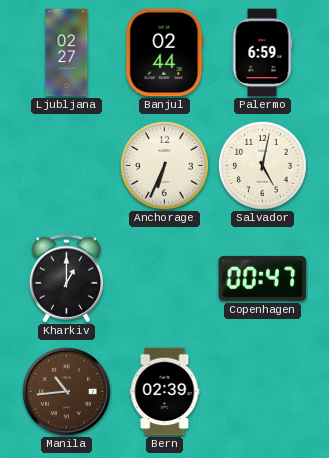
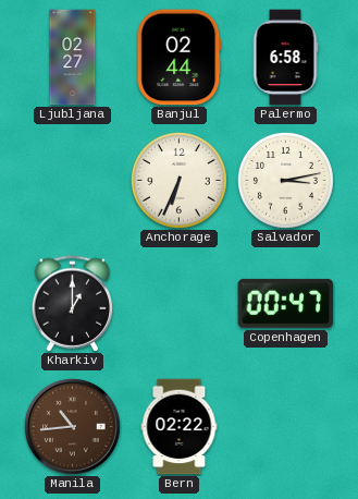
Palermo: 6:59 -> 6:58
Salvador: 5:02 -> 3:13
Bern: 02:39 -> 02:22
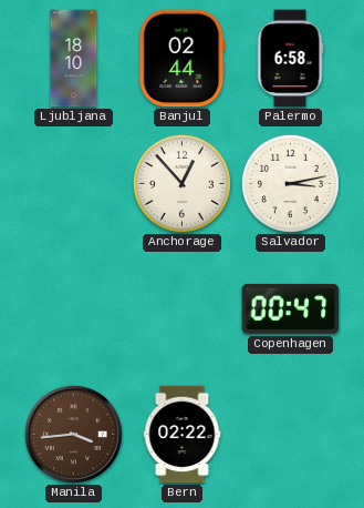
Ljubljana: 02:27 -> 18:10
Anchorage: 6:34 -> 12:53
Kharkiv: 1:00 -> none
Manila: 10:44 -> 3:44
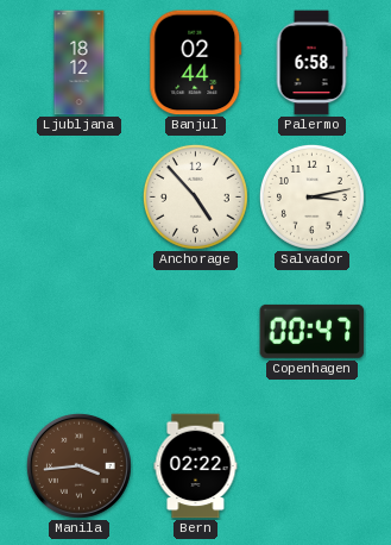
Ljubljana: 18:10 -> 18:12
Anchorage: 12:53 -> 4:53
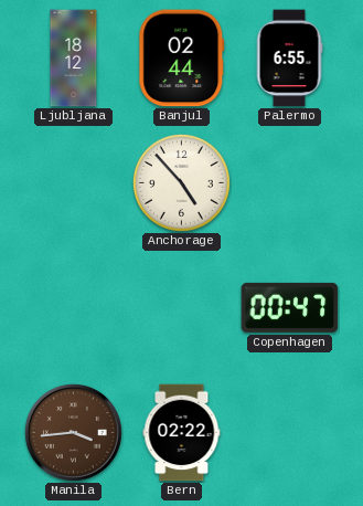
Palermo: 6:58 -> 6:55
Salvador: 3:13 -> none
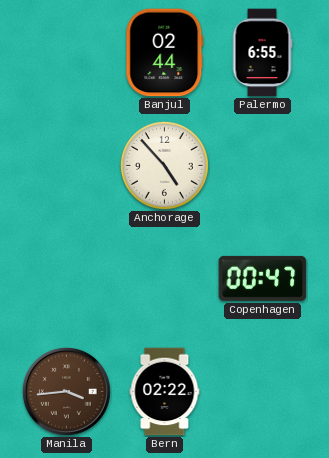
Ljubljana: 18:12 -> none
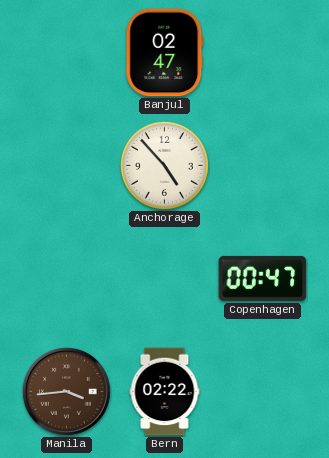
Banjul: 02:44 -> 02:47
Palermo: 6:55 -> none
